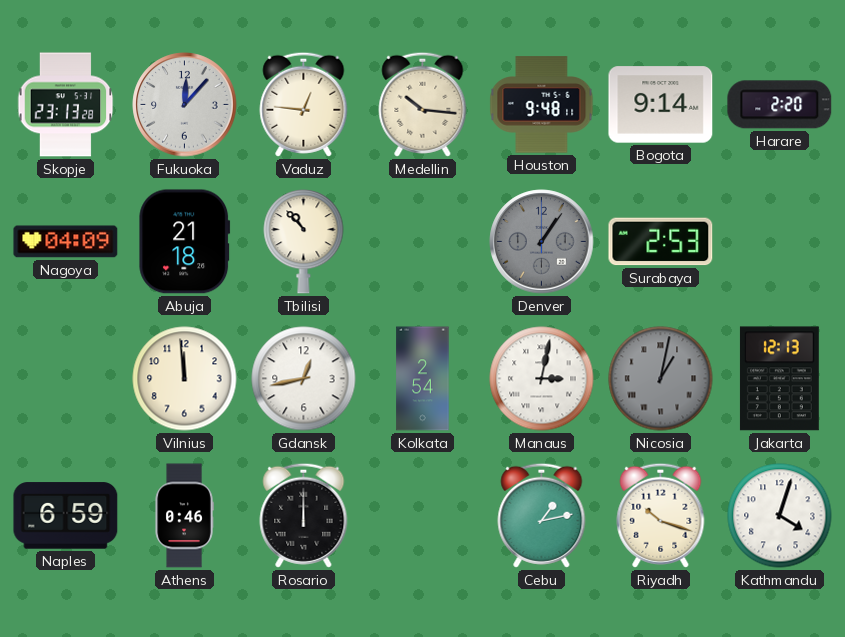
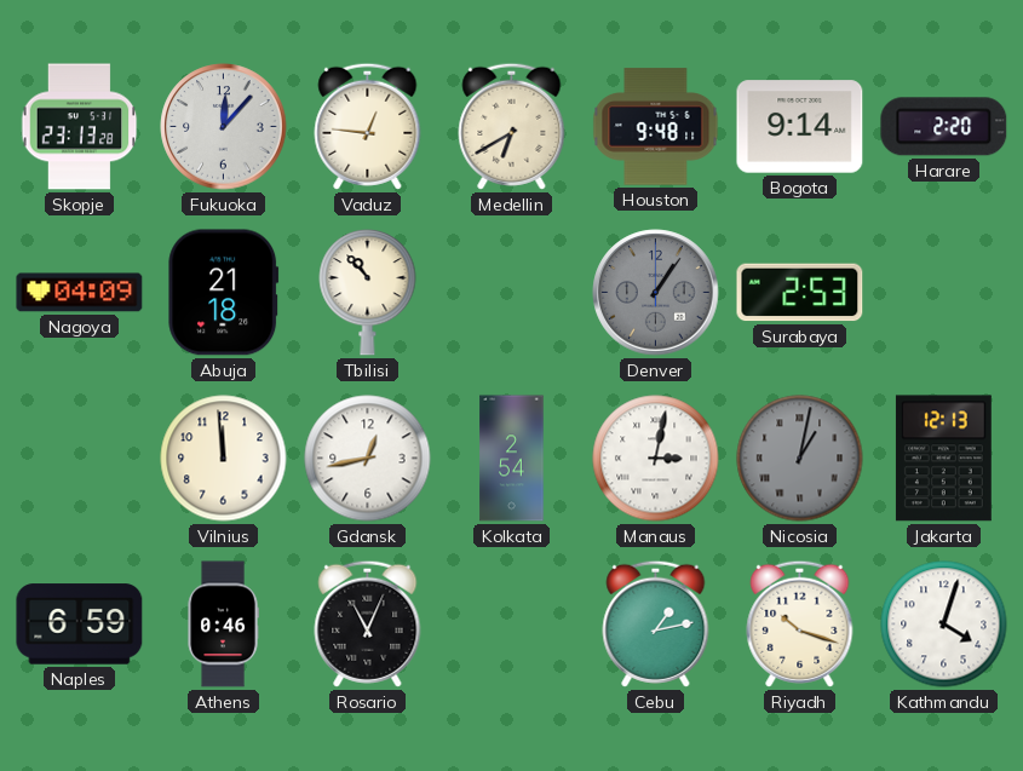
Medellin: 10:16 -> 6:40
Rosario: 12:00 -> 11:04
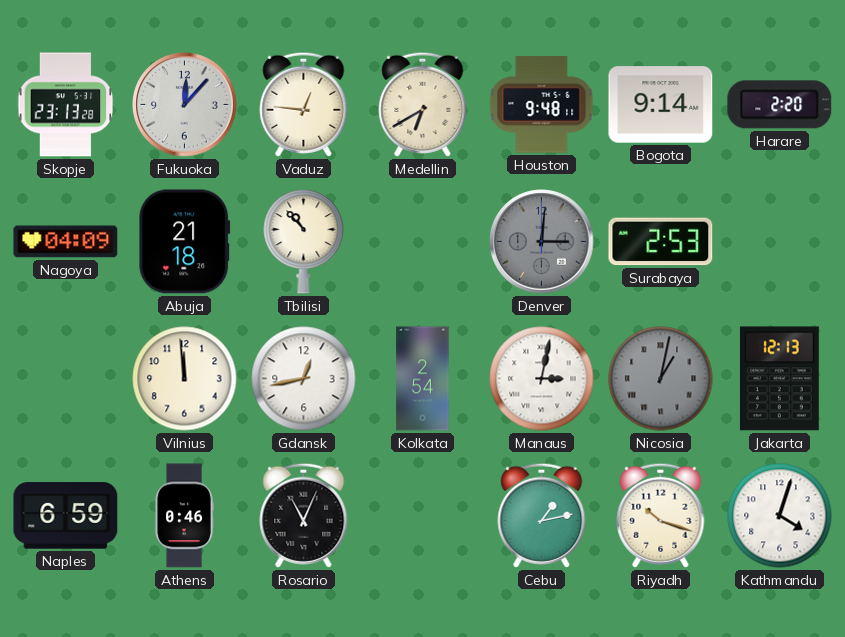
Denver: 1:06 -> 3:01
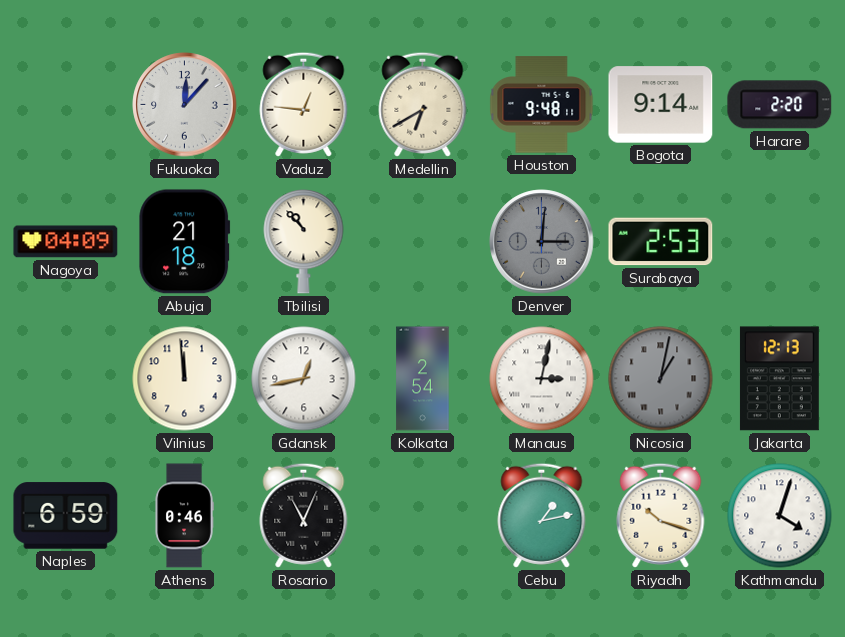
Skopje: 23:13 -> none
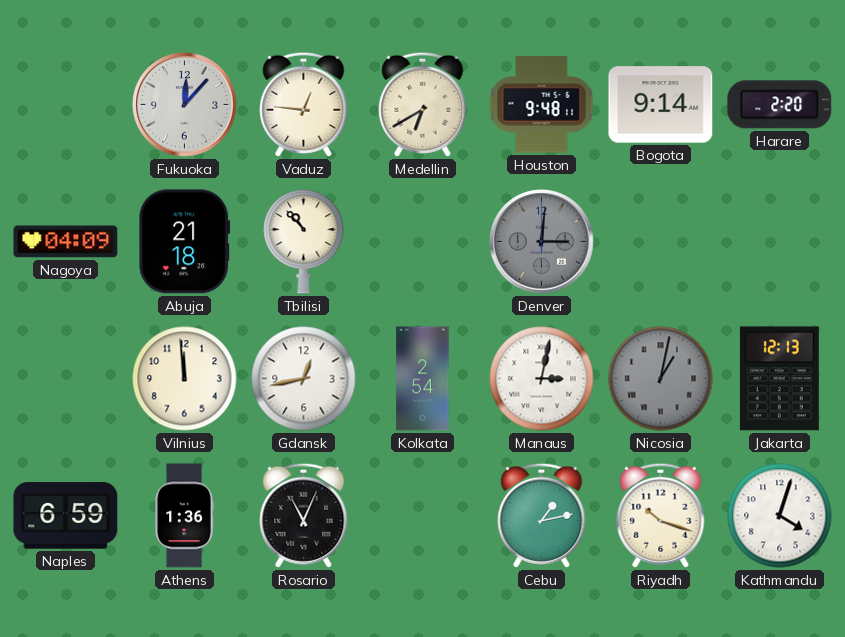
Surabaya: 2:53 -> none
Athens: 0:46 -> 1:36
